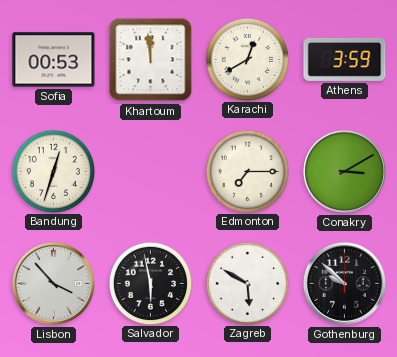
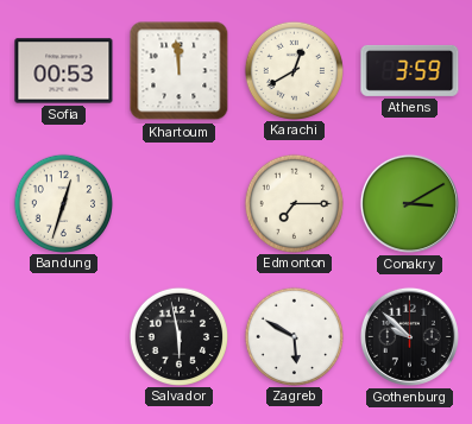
Lisbon: 3:53 -> none
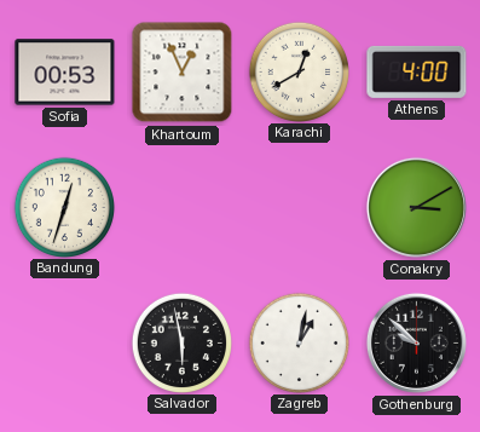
Khartoum: 11:59 -> 12:56
Athens: 3:59 -> 4:00
Edmonton: 7:15 -> none
Zagreb: 5:50 -> 1:02
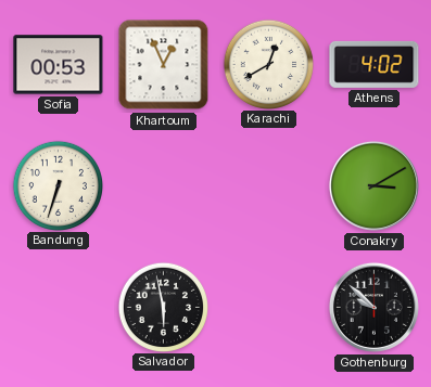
Athens: 4:00 -> 4:02
Bandung: 12:33 -> 6:33
Zagreb: 1:02 -> none
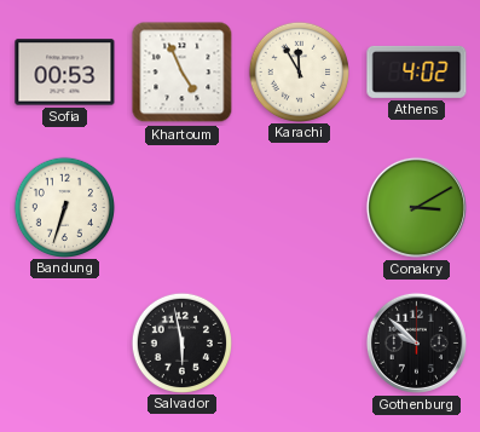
Khartoum: 12:56 -> 4:56
Karachi: 12:40 -> 11:55
